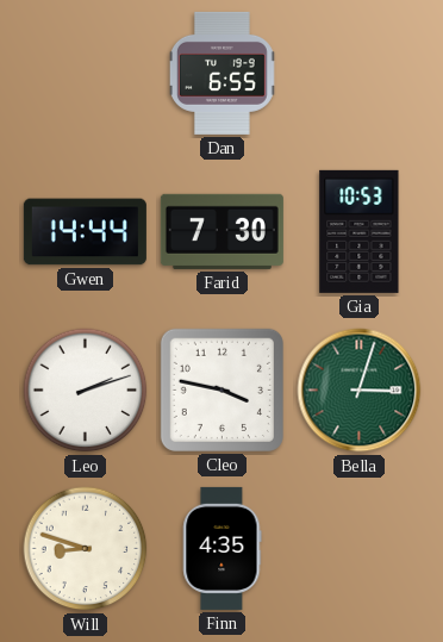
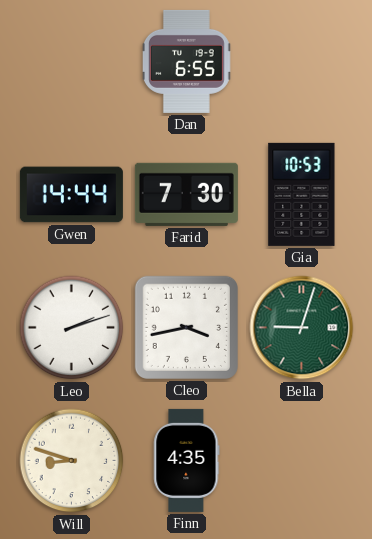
Cleo: 3:47 -> 3:43
Bella: 3:03 -> 9:03
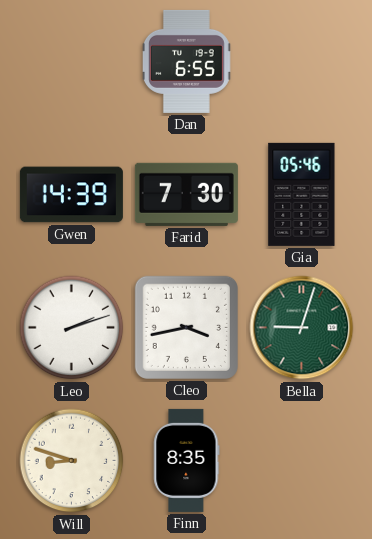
Gwen: 14:44 -> 14:39
Gia: 10:53 -> 05:46
Finn: 4:35 -> 8:35
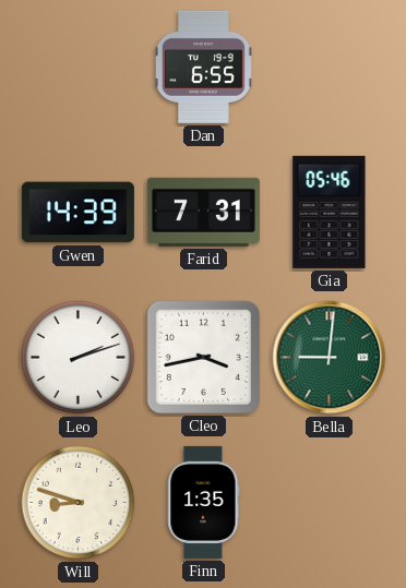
Farid: 7:30 -> 7:31
Bella: 9:03 -> 9:01
Finn: 8:35 -> 1:35
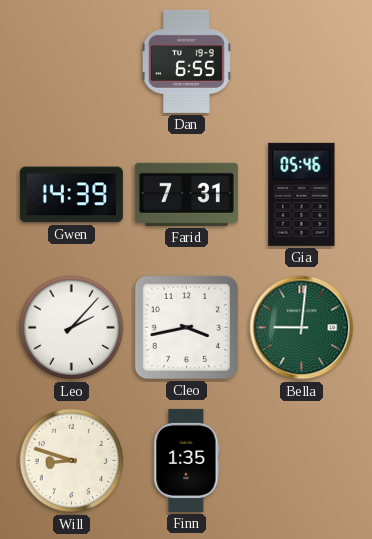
Leo: 2:12 -> 2:07
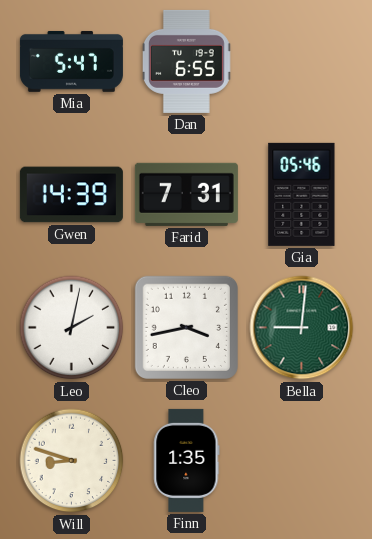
Mia: none -> 5:47
Leo: 2:07 -> 2:02
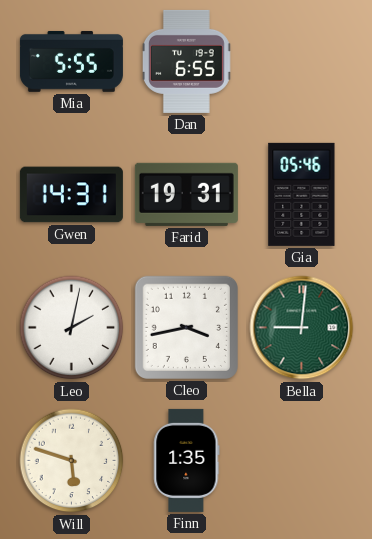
Mia: 5:47 -> 5:55
Gwen: 14:39 -> 14:31
Farid: 7:31 -> 19:31
Will: 8:48 -> 5:48
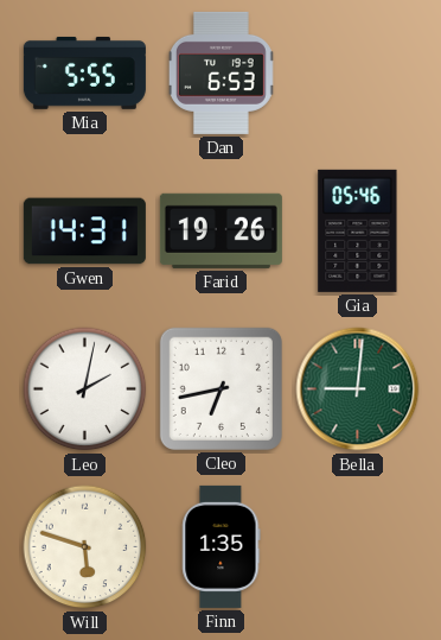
Dan: 6:55 -> 6:53
Farid: 19:31 -> 19:26
Cleo: 3:43 -> 6:43
